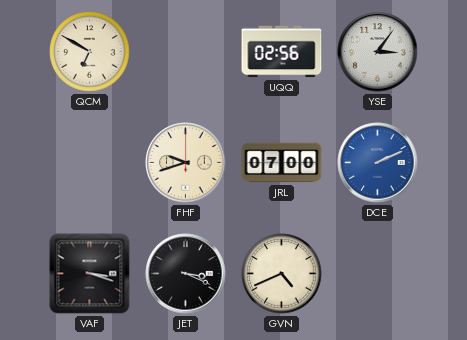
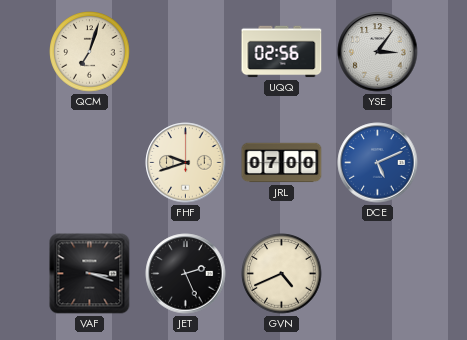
QCM: 6:50 -> 7:03
DCE: 2:11 -> 5:11
JET: 3:19 -> 2:26
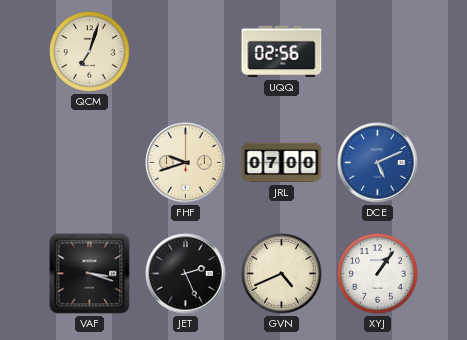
YSE: 3:06 -> none
XYJ: none -> 1:06
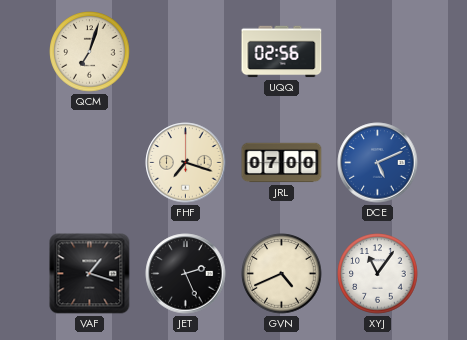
FHF: 9:42 -> 7:18
VAF: 3:18 -> 1:18
XYJ: 1:06 -> 11:06
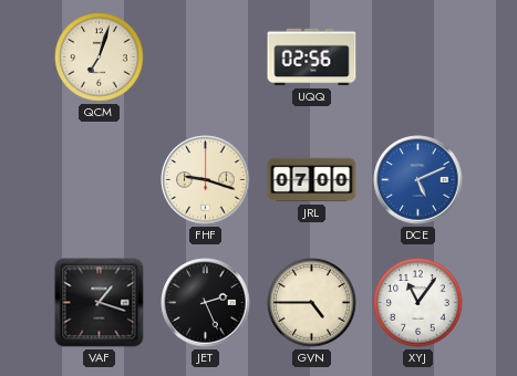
FHF: 7:18 -> 9:18
GVN: 4:41 -> 4:45
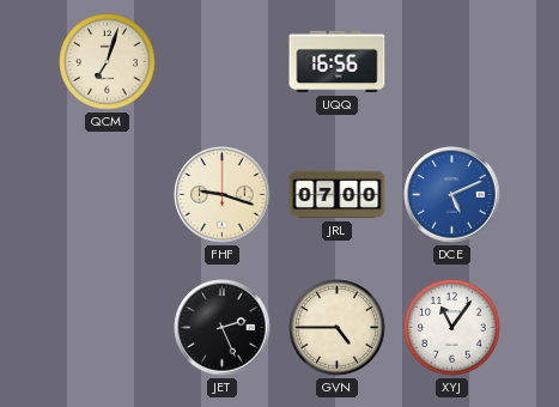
UQQ: 02:56 -> 16:56
VAF: 1:18 -> none
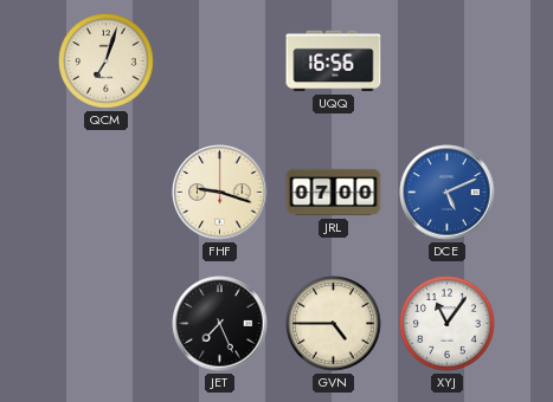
JET: 2:26 -> 7:26
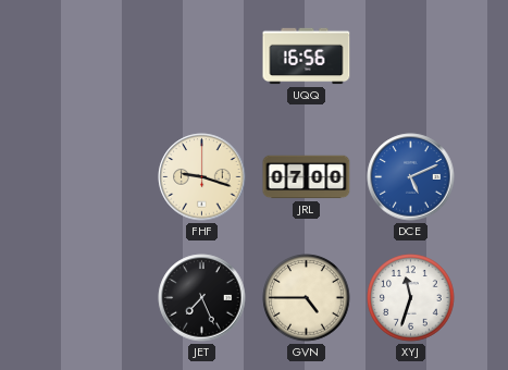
QCM: 7:03 -> none
XYJ: 11:06 -> 11:33
